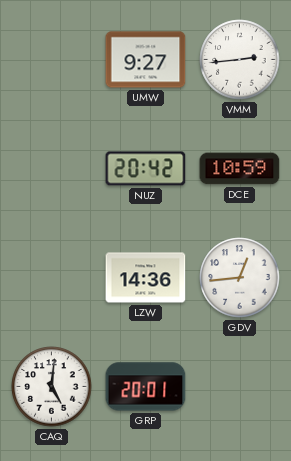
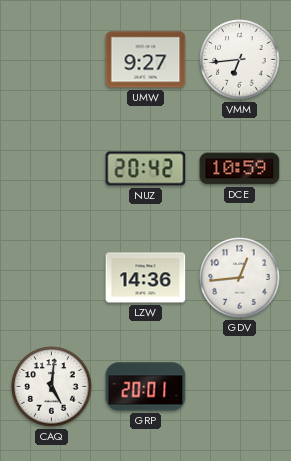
VMM: 2:44 -> 6:44
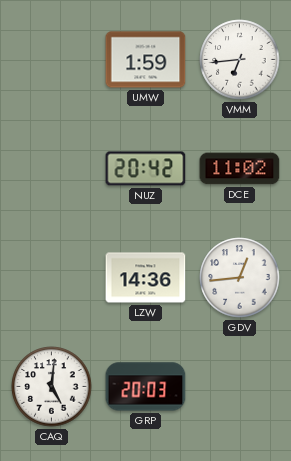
UMW: 9:27 -> 1:59
DCE: 10:59 -> 11:02
GRP: 20:01 -> 20:03
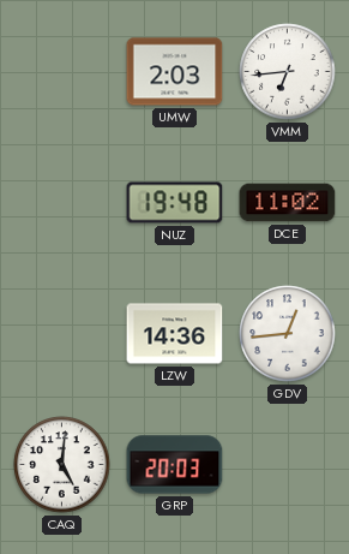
UMW: 1:59 -> 2:03
NUZ: 20:42 -> 19:48
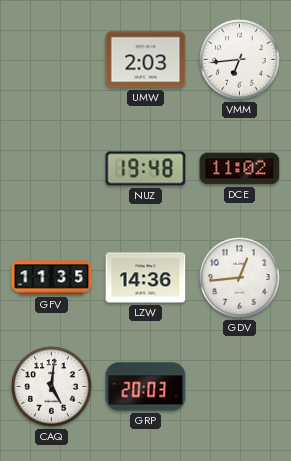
GFV: none -> 11:35
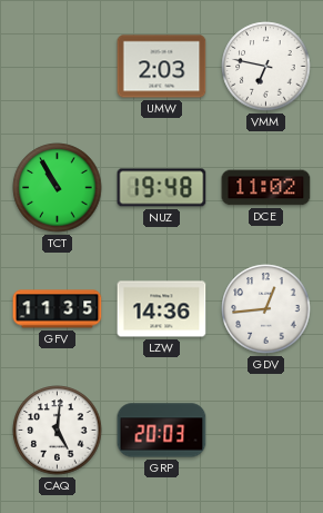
VMM: 6:44 -> 6:47
TCT: none -> 10:55
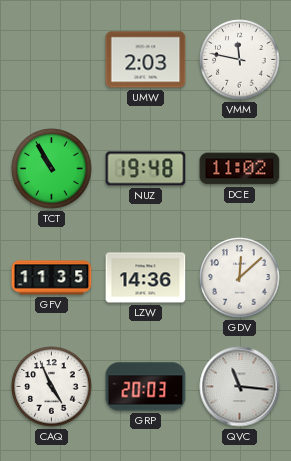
VMM: 6:47 -> 11:47
GDV: 12:44 -> 12:08
CAQ: 5:01 -> 4:56
QVC: none -> 11:16
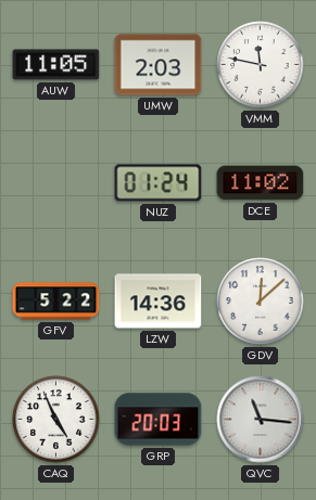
AUW: none -> 11:05
TCT: 10:55 -> none
NUZ: 19:48 -> 01:24
GFV: 11:35 -> 5:22
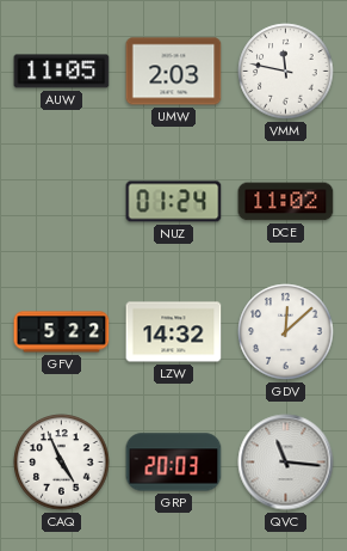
LZW: 14:36 -> 14:32
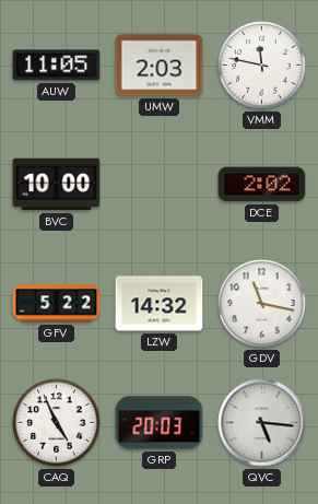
BVC: none -> 10:00
NUZ: 01:24 -> none
DCE: 11:02 -> 2:02
GDV: 12:08 -> 11:17
QVC: 11:16 -> 5:16
